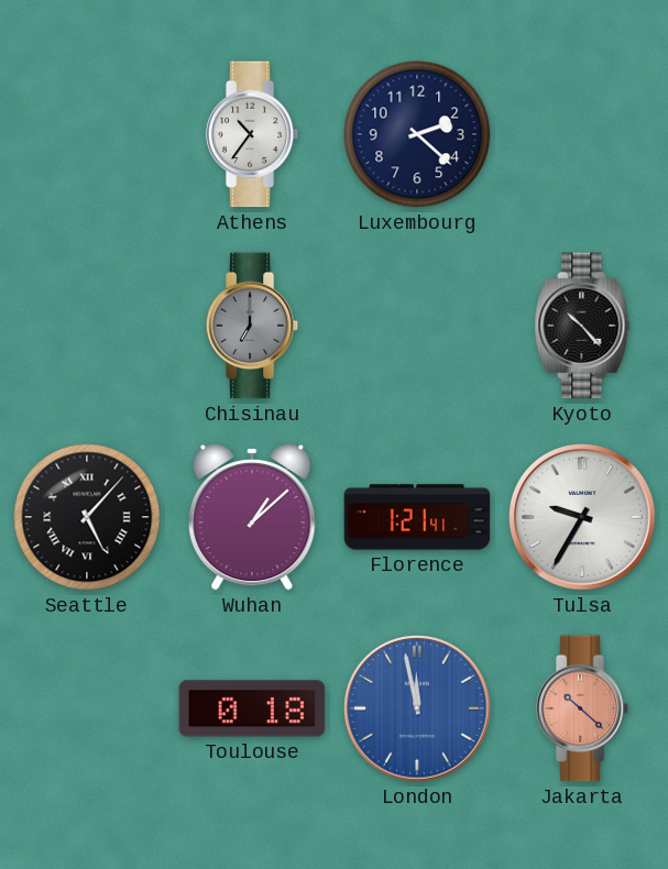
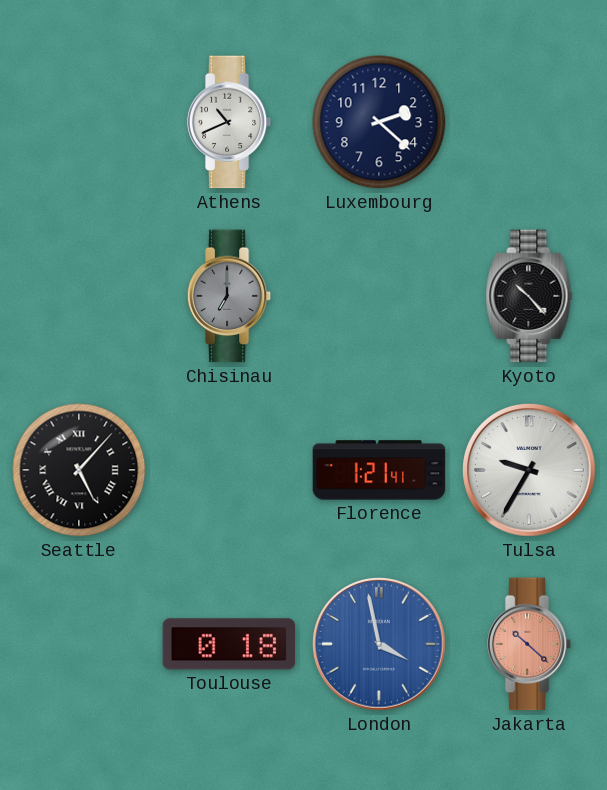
Athens: 10:36 -> 10:41
Wuhan: 1:08 -> none
London: 11:58 -> 3:58
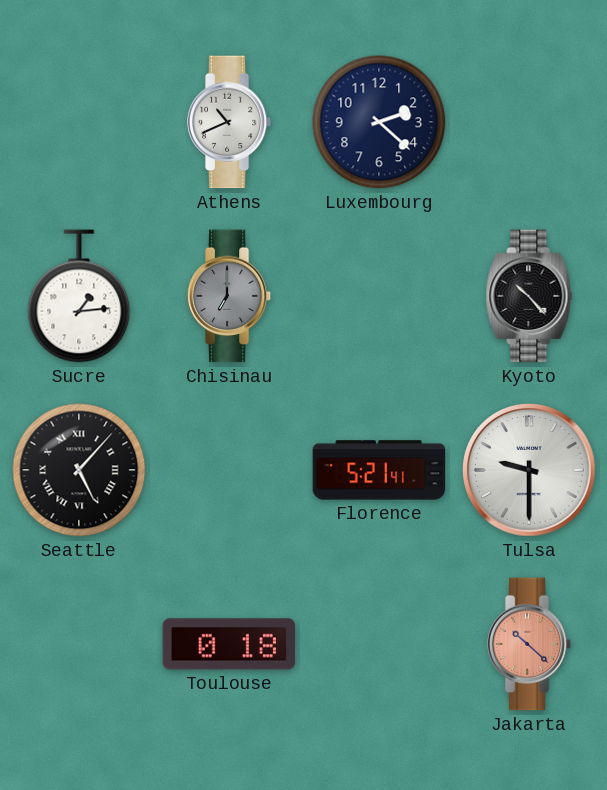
Sucre: none -> 1:14
Florence: 1:21 -> 5:21
Tulsa: 9:35 -> 9:30
London: 3:58 -> none
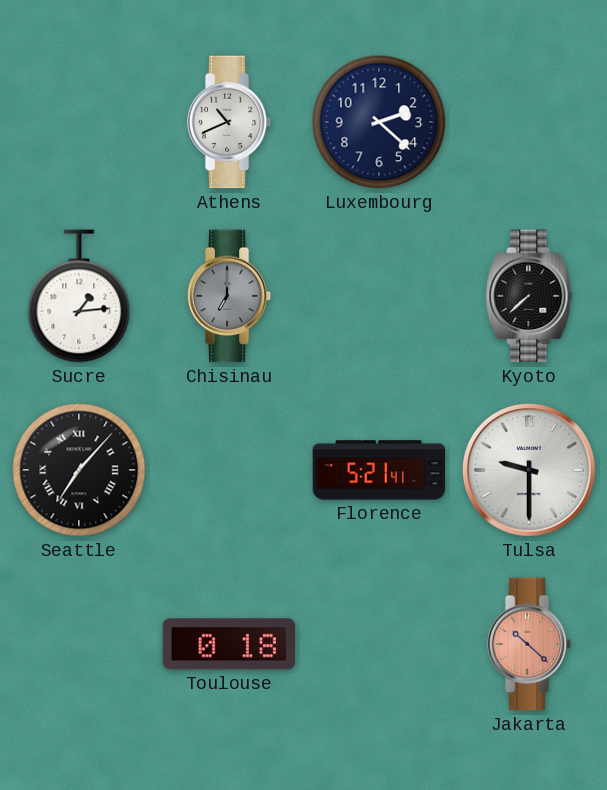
Kyoto: 10:23 -> 7:38
Seattle: 5:07 -> 7:07
